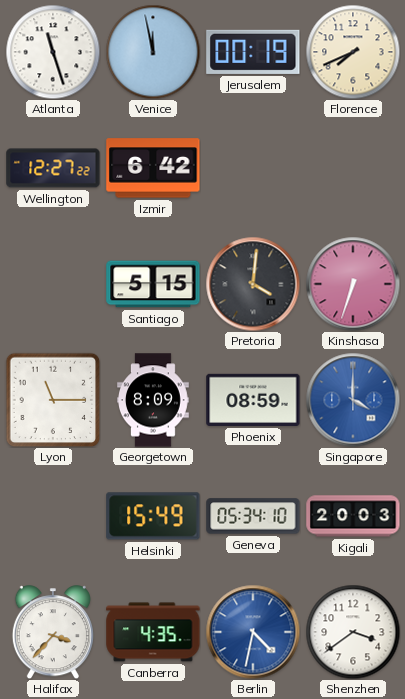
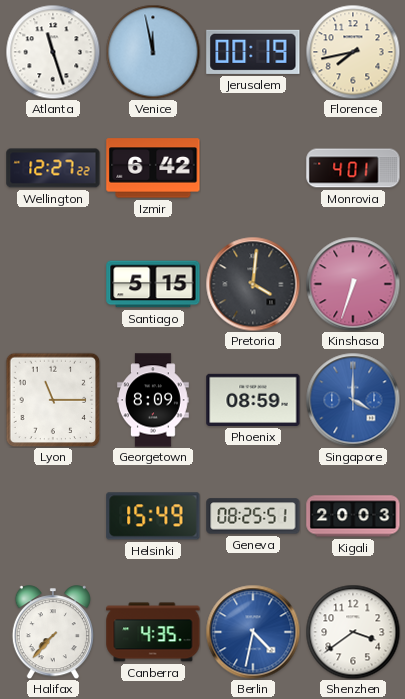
Florence: 7:41 -> 7:43
Monrovia: none -> 4:01
Geneva: 05:34 -> 08:25
Halifax: 3:37 -> 7:37
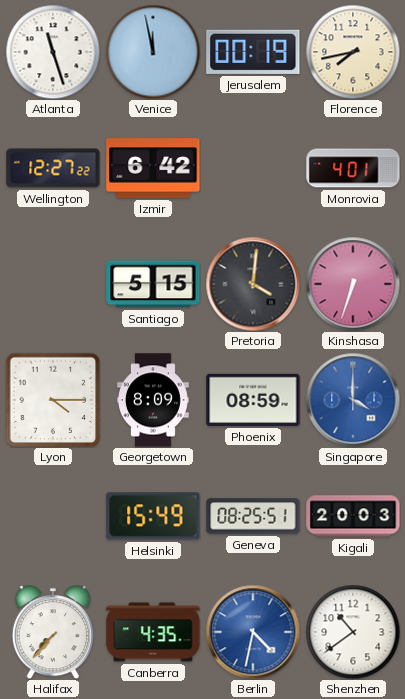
Lyon: 11:15 -> 4:15
Shenzhen: 3:39 -> 10:39
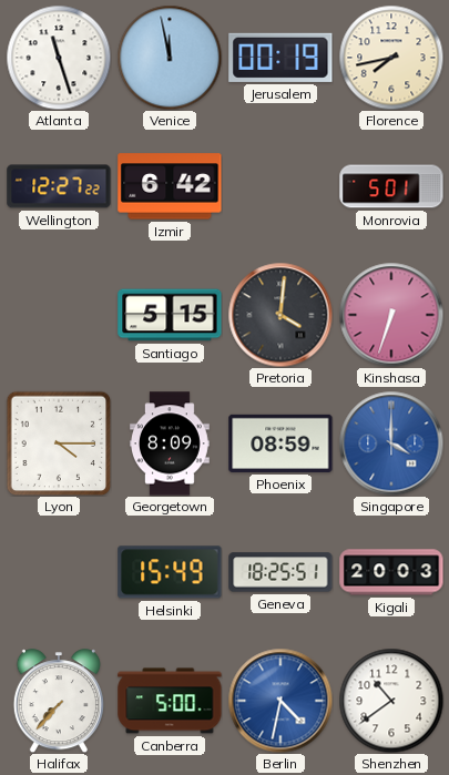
Monrovia: 4:01 -> 5:01
Geneva: 08:25 -> 18:25
Canberra: 4:35 -> 5:00
